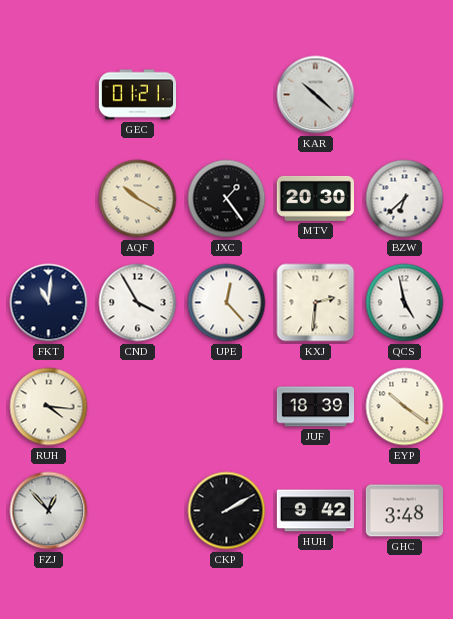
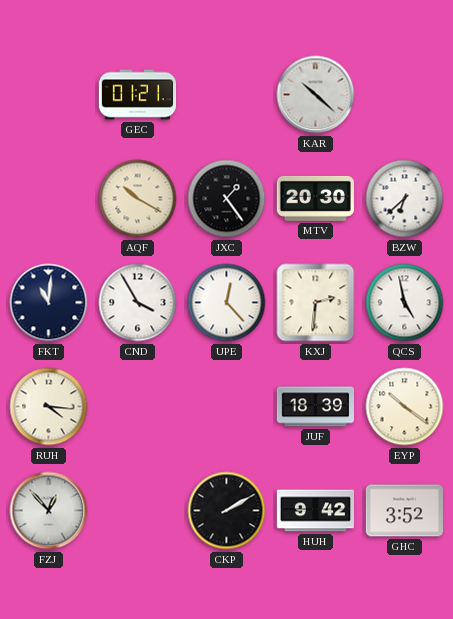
GHC: 3:48 -> 3:52
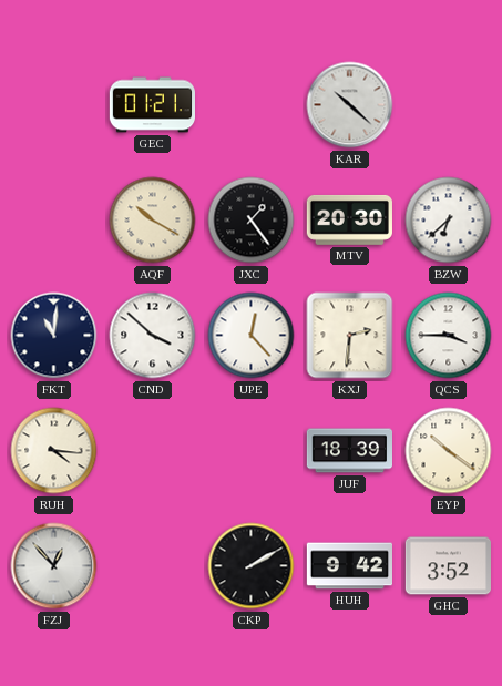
CND: 3:55 -> 3:52
QCS: 4:58 -> 3:45
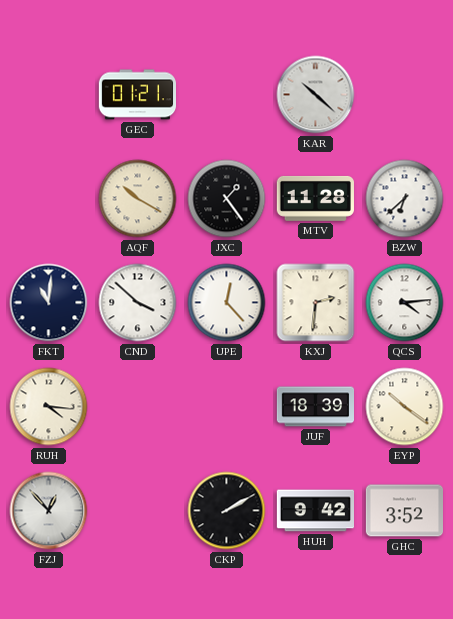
MTV: 20:30 -> 11:28
QCS: 3:45 -> 4:14
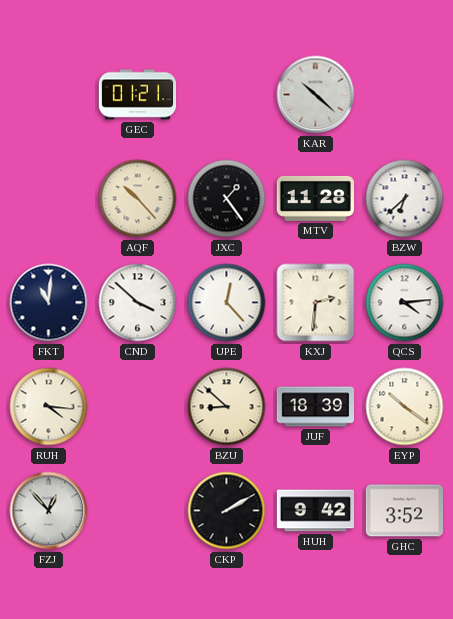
AQF: 10:20 -> 10:23
BZU: none -> 8:52
